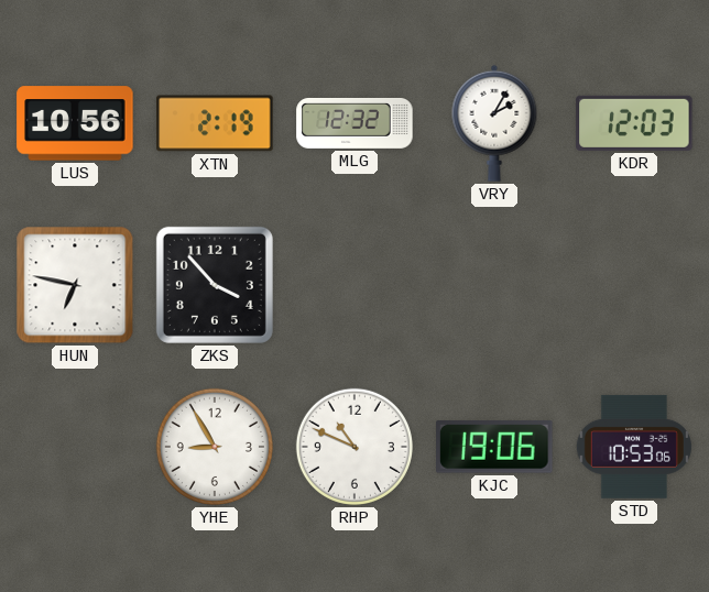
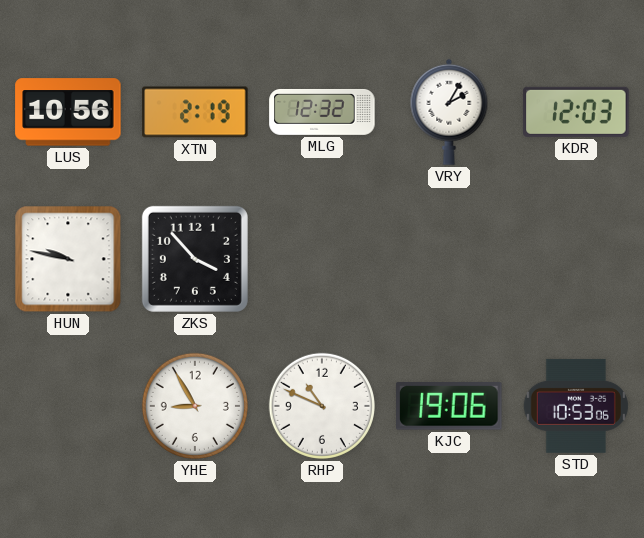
HUN: 6:47 -> 9:47
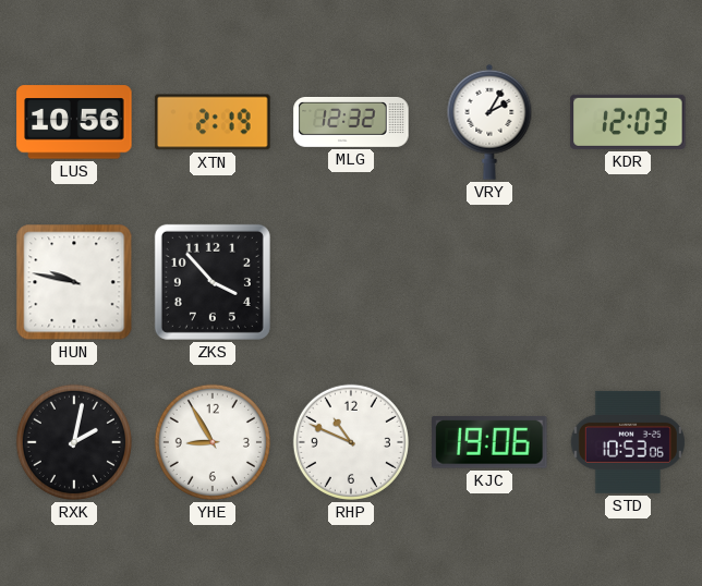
RXK: none -> 2:02
